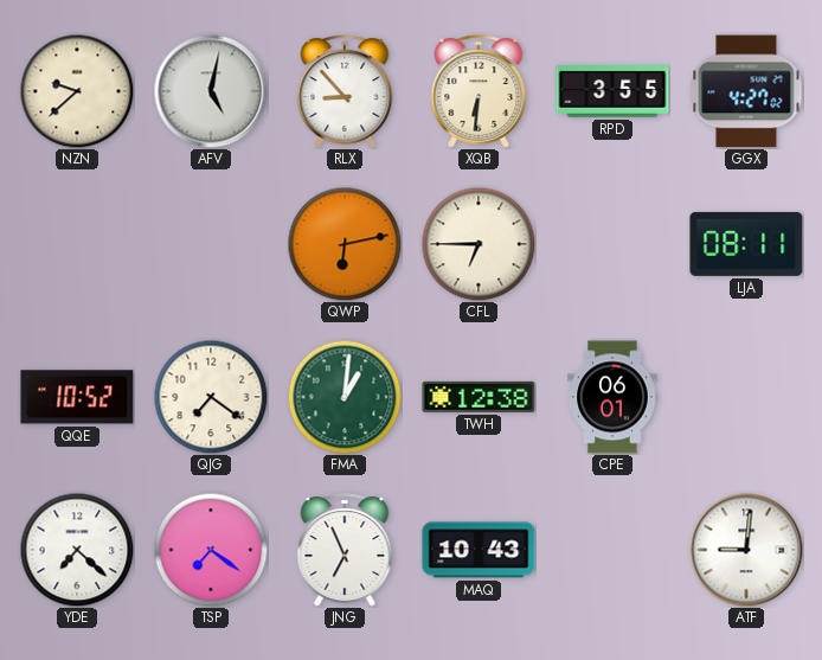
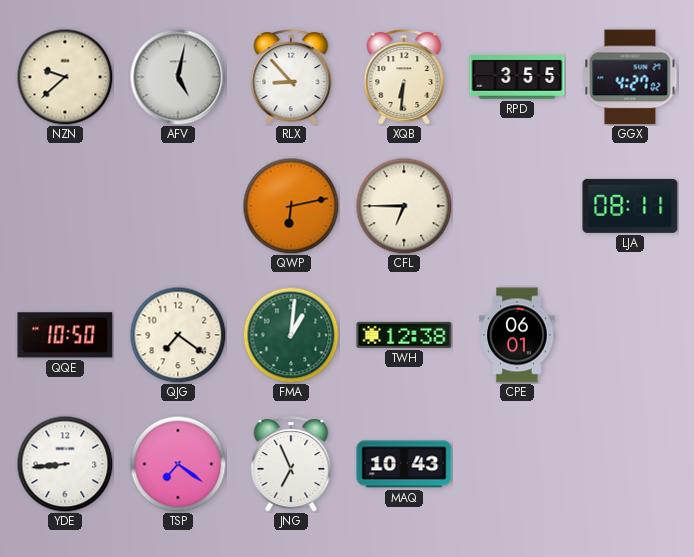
QQE: 10:52 -> 10:50
YDE: 7:22 -> 8:44
ATF: 9:01 -> none
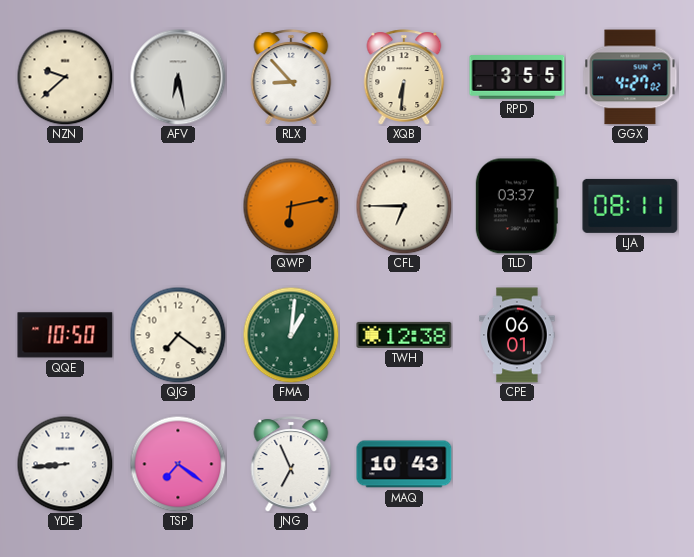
AFV: 5:02 -> 6:28
TLD: none -> 03:37
